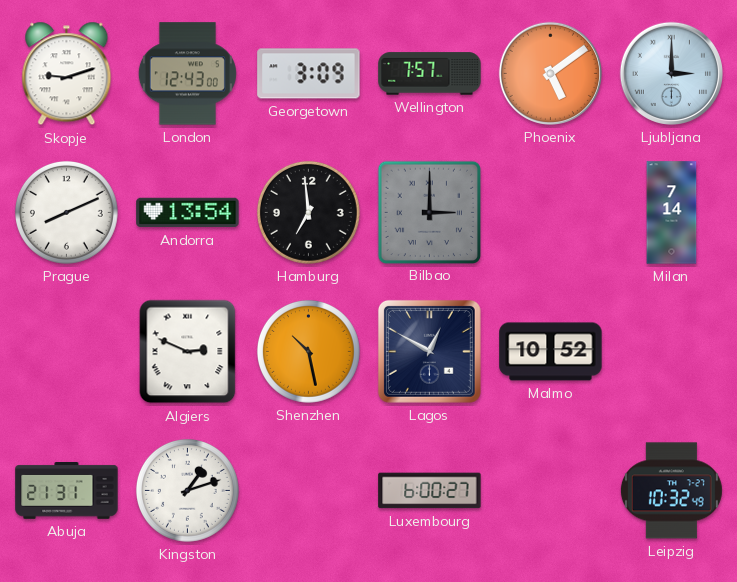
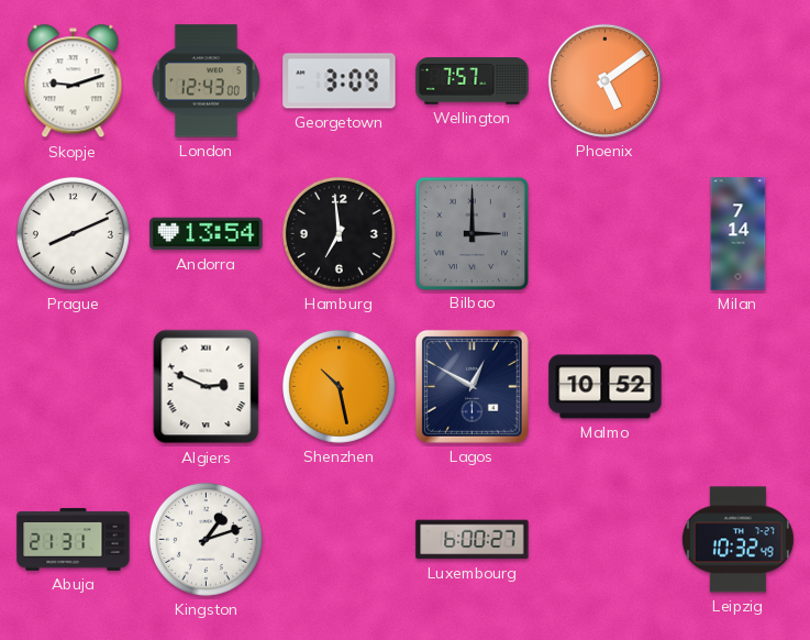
Ljubljana: 3:00 -> none
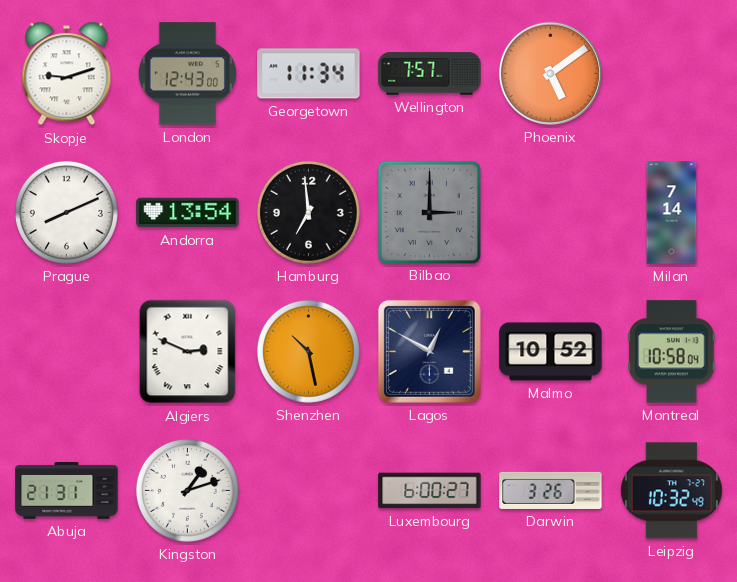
Georgetown: 3:09 -> 11:34
Montreal: none -> 10:58
Darwin: none -> 3:26
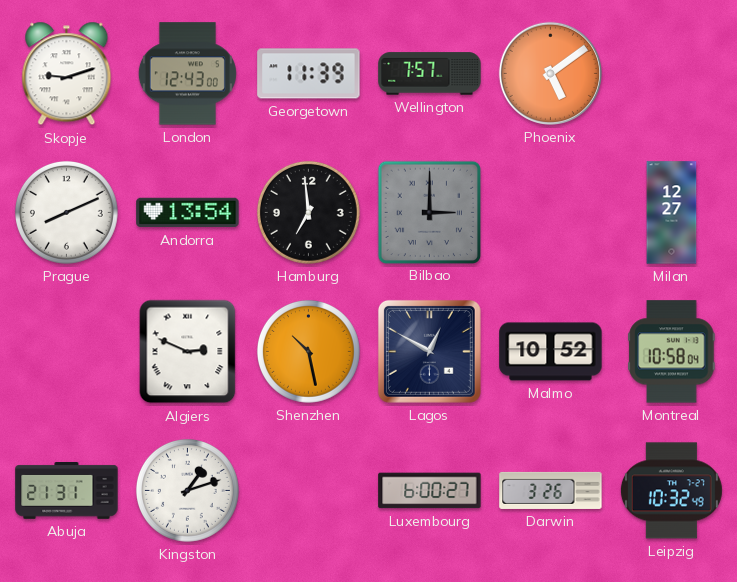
Georgetown: 11:34 -> 11:39
Milan: 7:14 -> 12:27
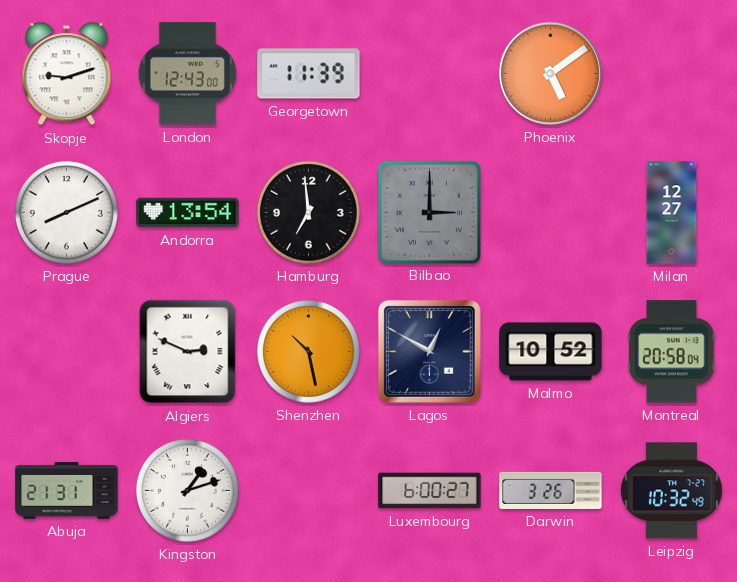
Wellington: 7:57 -> none
Montreal: 10:58 -> 20:58
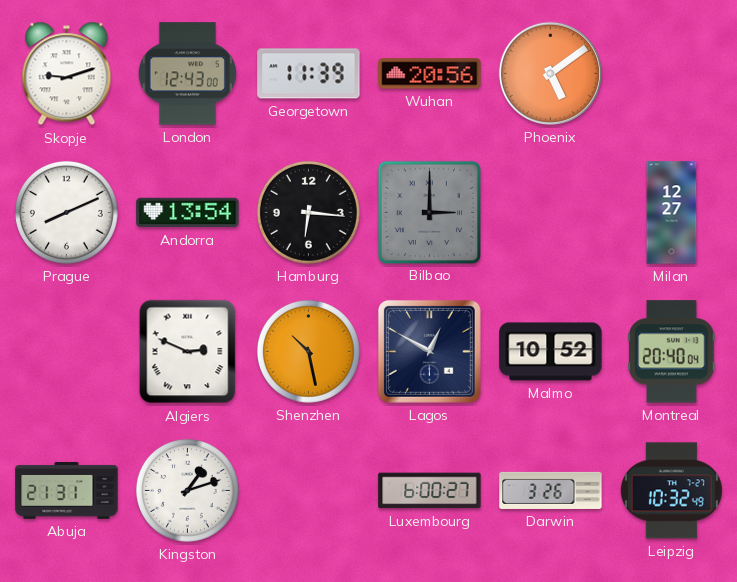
Wuhan: none -> 20:56
Hamburg: 6:59 -> 6:16
Montreal: 20:58 -> 20:40
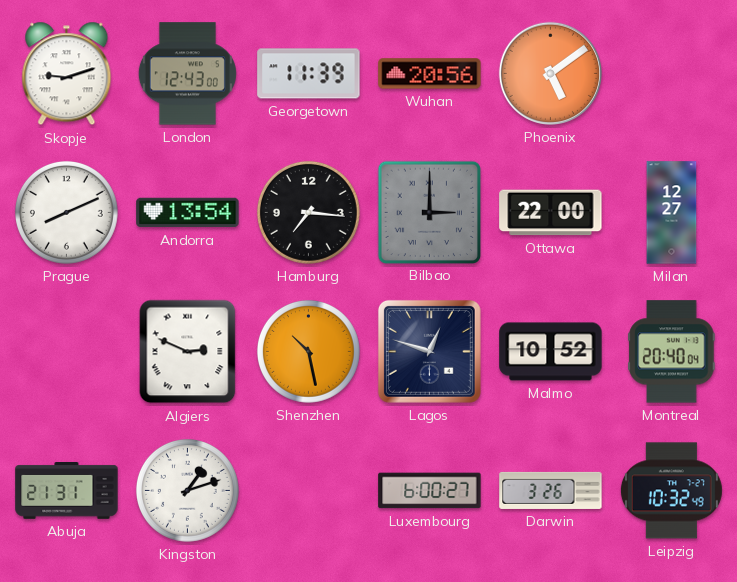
Hamburg: 6:16 -> 7:16
Ottawa: none -> 22:00
Lagos: 12:50 -> 12:48
